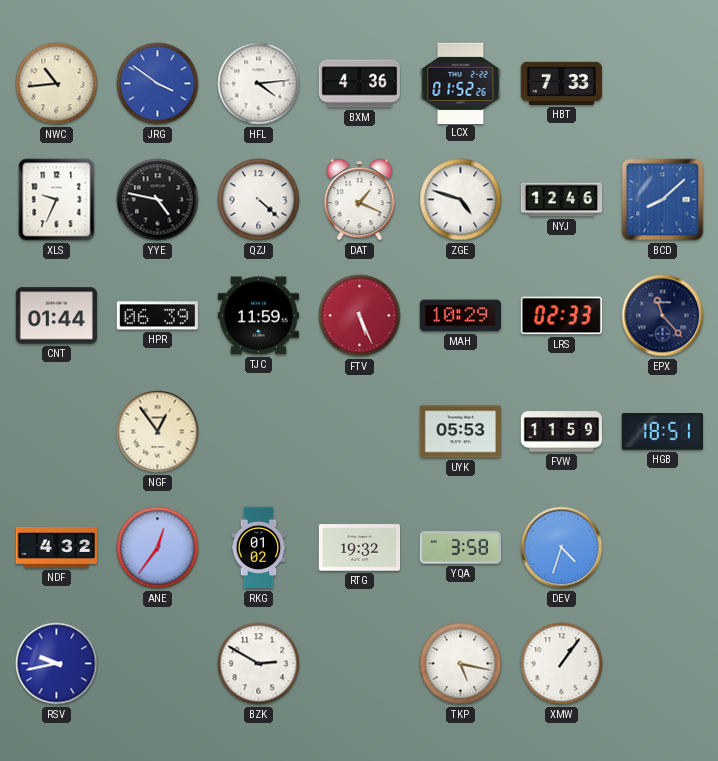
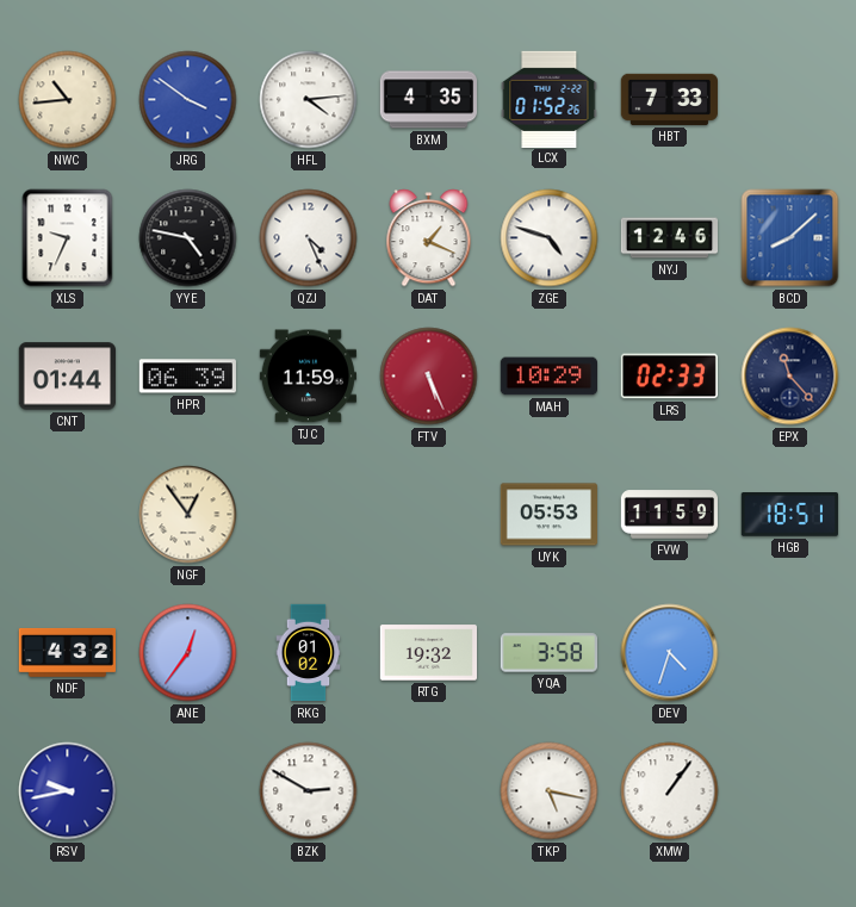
BXM: 4:36 -> 4:35
QZJ: 4:22 -> 4:26
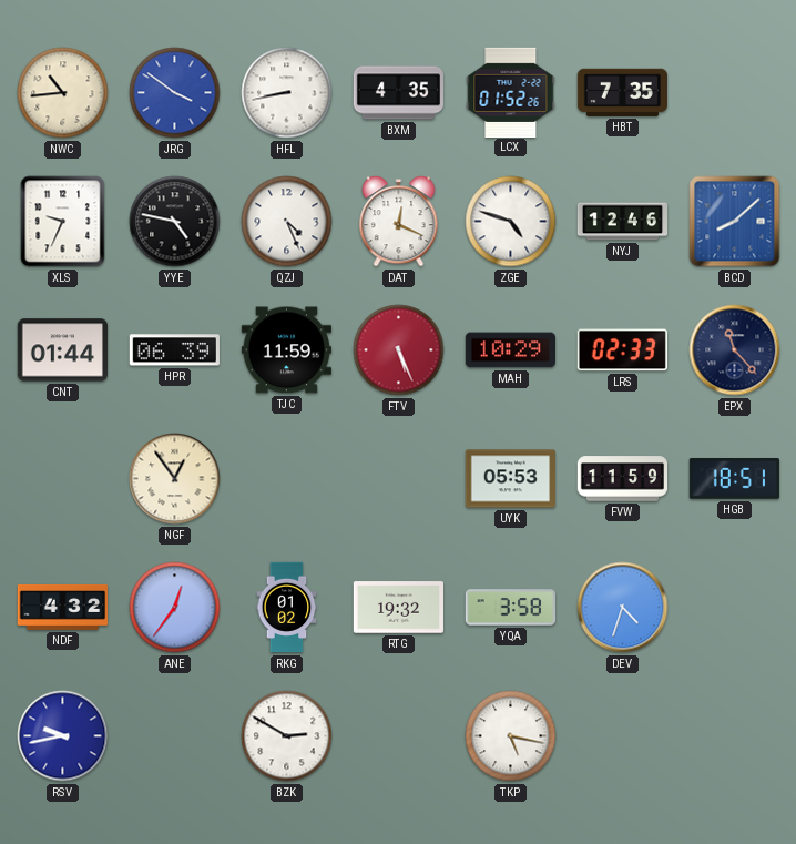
HFL: 4:14 -> 8:43
HBT: 7:33 -> 7:35
DAT: 1:19 -> 12:19
XMW: 1:06 -> none
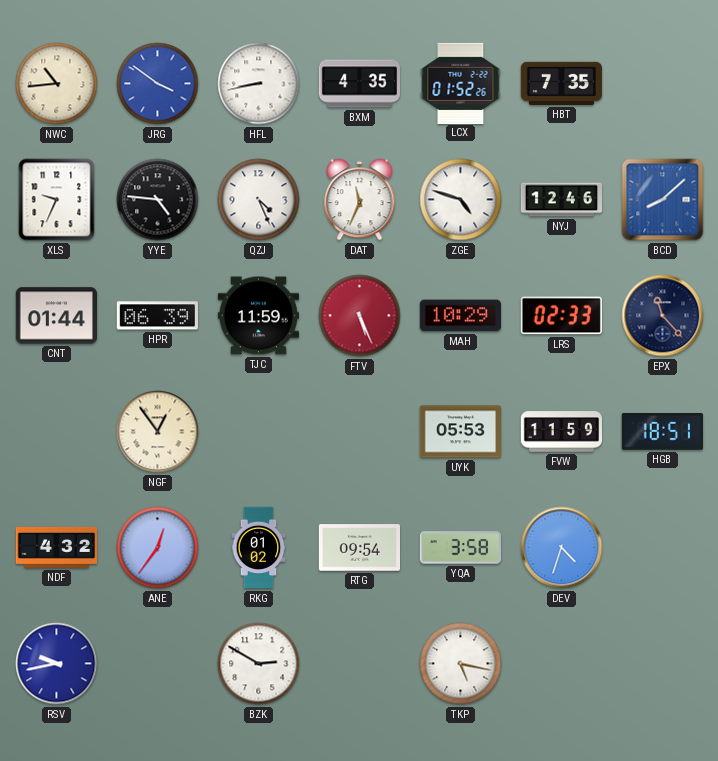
YYE: 4:47 -> 4:46
DAT: 12:19 -> 11:34
RTG: 19:32 -> 09:54
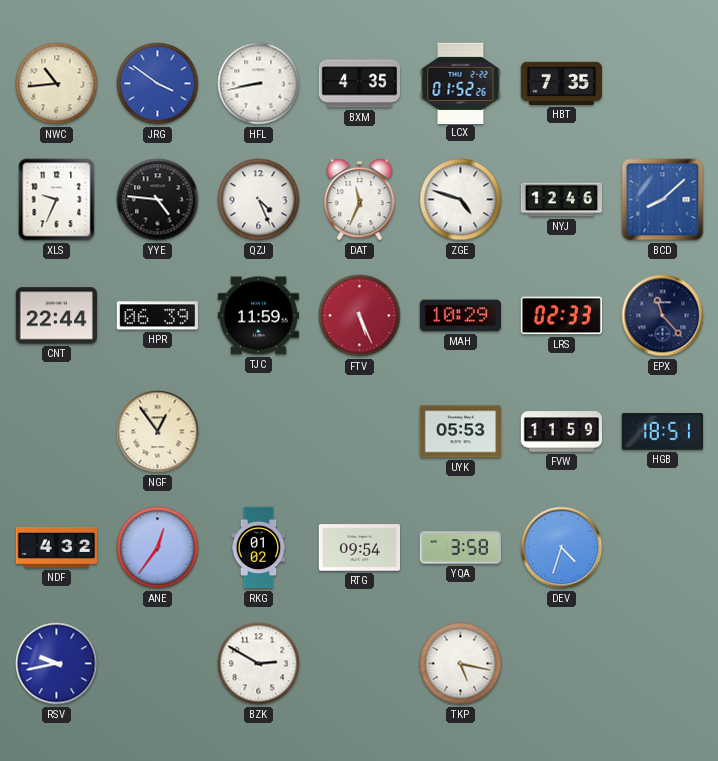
CNT: 01:44 -> 22:44
